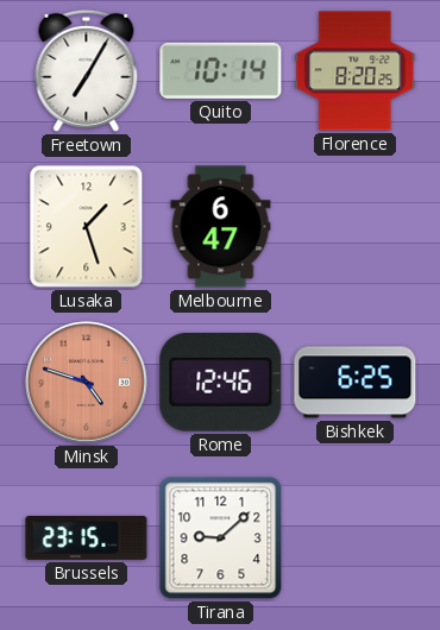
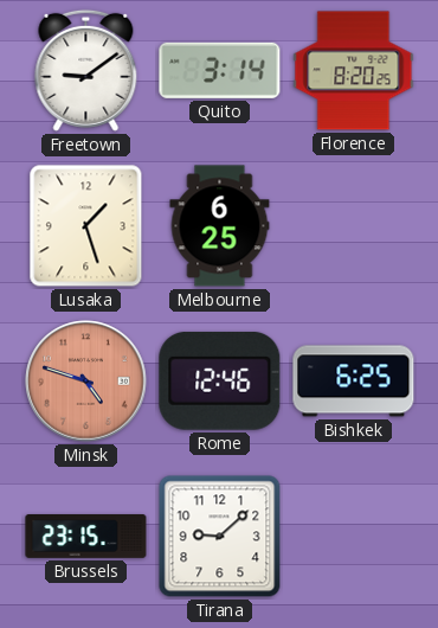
Freetown: 7:05 -> 9:09
Quito: 10:14 -> 3:14
Melbourne: 6:47 -> 6:25
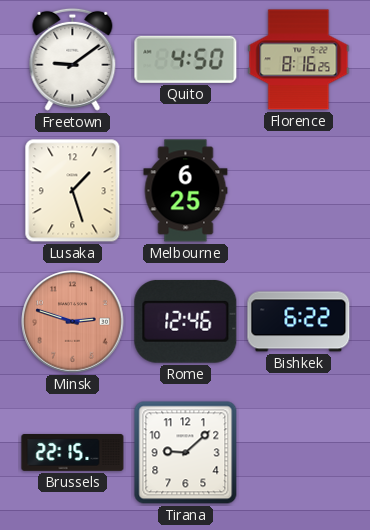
Quito: 3:14 -> 4:50
Florence: 8:20 -> 8:16
Minsk: 4:48 -> 2:48
Bishkek: 6:25 -> 6:22
Brussels: 23:15 -> 22:15
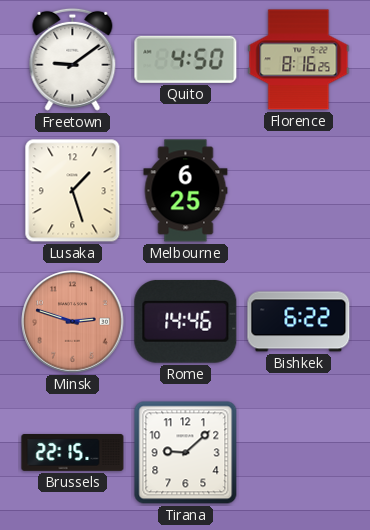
Rome: 12:46 -> 14:46
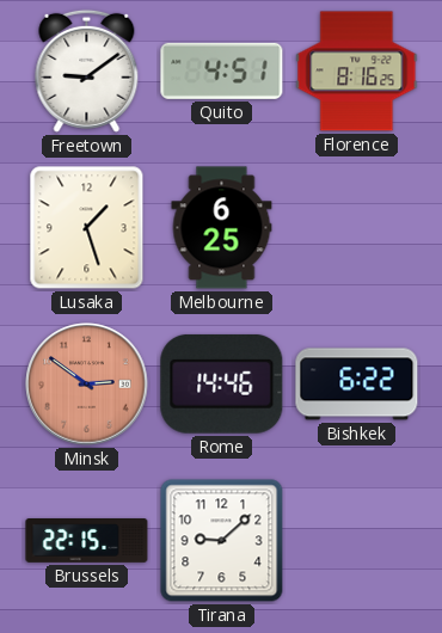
Quito: 4:50 -> 4:51
Minsk: 2:48 -> 2:51
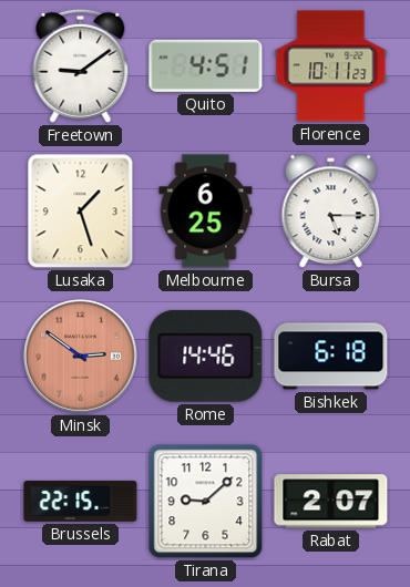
Florence: 8:16 -> 10:11
Bursa: none -> 5:15
Bishkek: 6:22 -> 6:18
Rabat: none -> 2:07
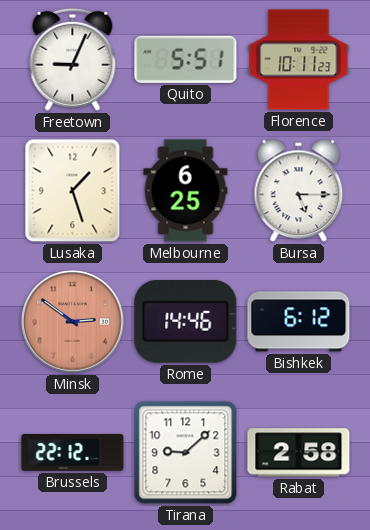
Freetown: 9:09 -> 9:04
Quito: 4:51 -> 5:51
Bishkek: 6:18 -> 6:12
Brussels: 22:15 -> 22:12
Rabat: 2:07 -> 2:58
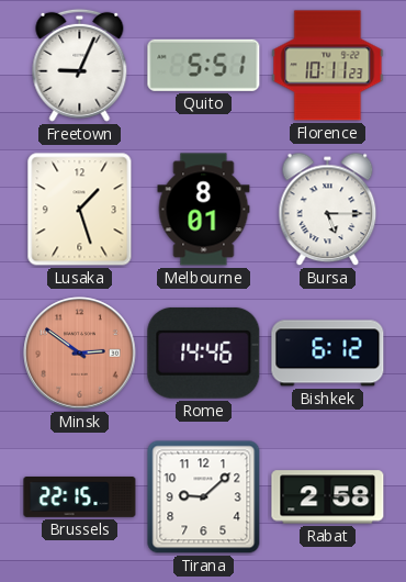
Melbourne: 6:25 -> 8:01
Brussels: 22:12 -> 22:15
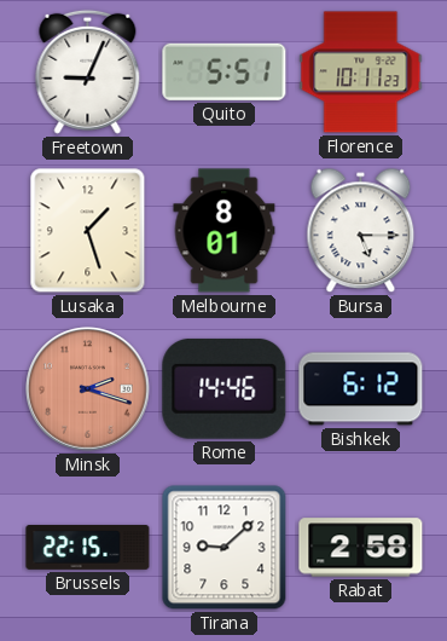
Minsk: 2:51 -> 2:18
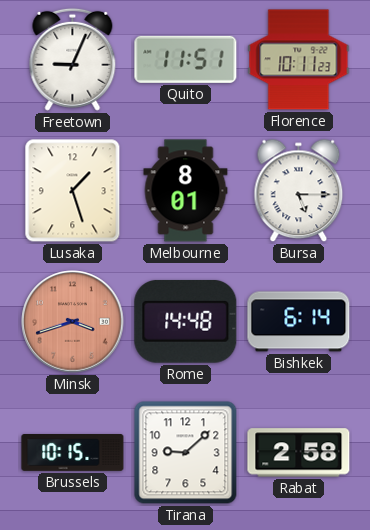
Quito: 5:51 -> 11:51
Minsk: 2:18 -> 3:42
Rome: 14:46 -> 14:48
Bishkek: 6:12 -> 6:14
Brussels: 22:15 -> 10:15
